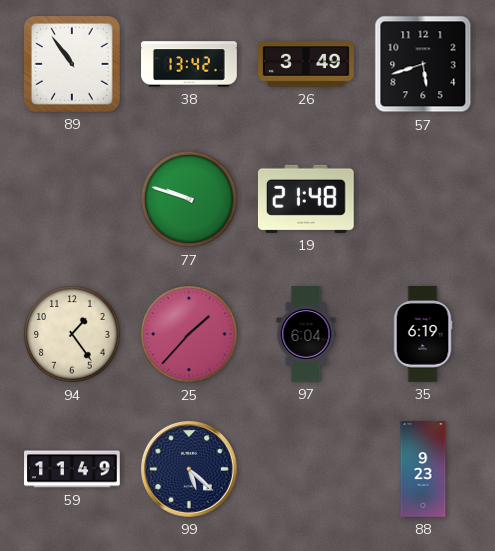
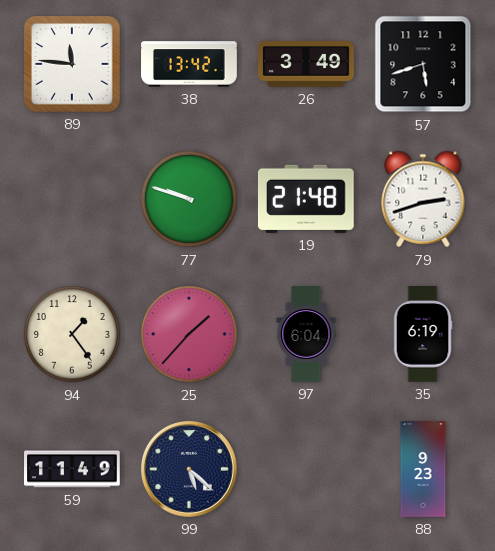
89: 10:54 -> 11:46
79: none -> 2:42
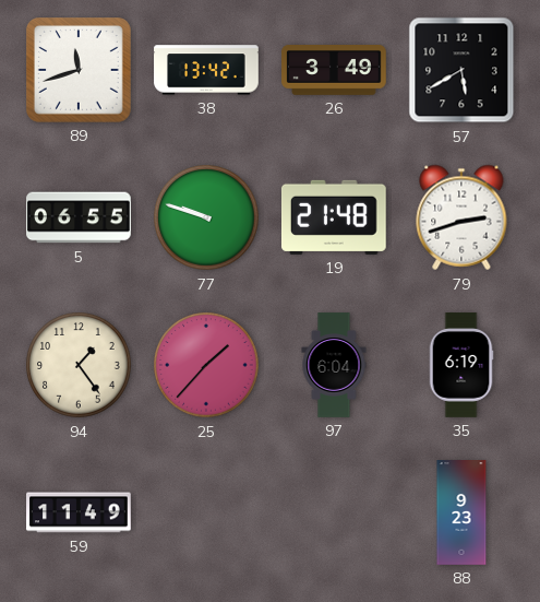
89: 11:46 -> 11:42
57: 5:42 -> 5:40
5: none -> 06:55
99: 5:22 -> none
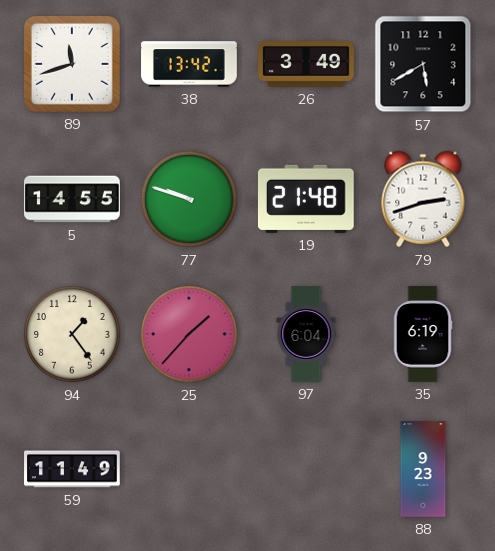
5: 06:55 -> 14:55
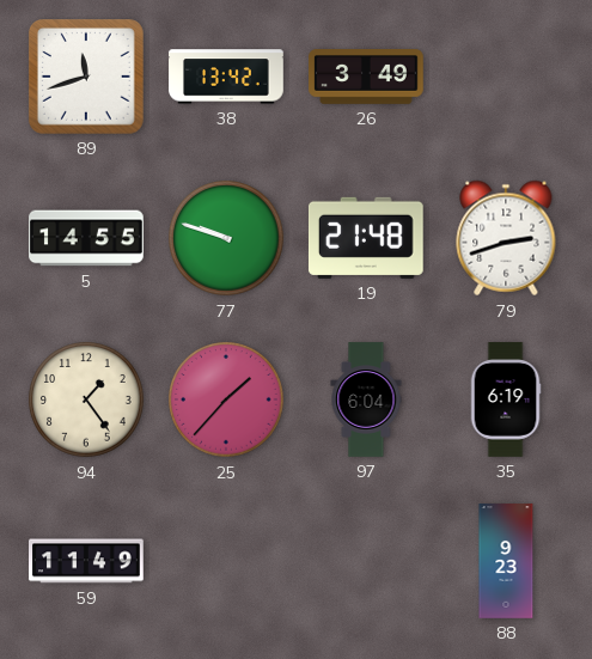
57: 5:40 -> none
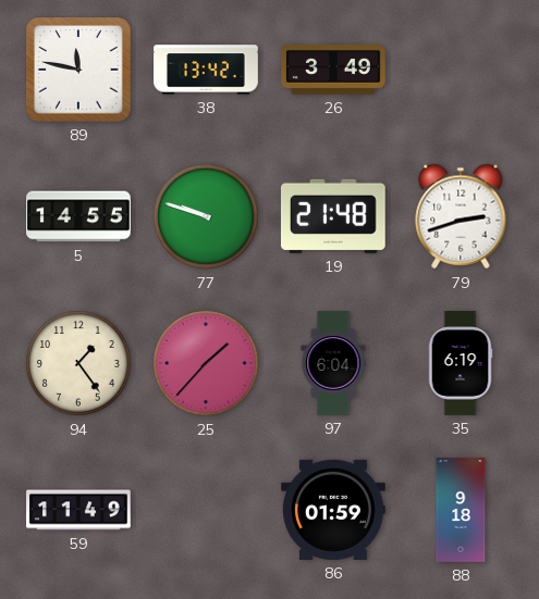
89: 11:42 -> 11:47
86: none -> 01:59
88: 9:23 -> 9:18
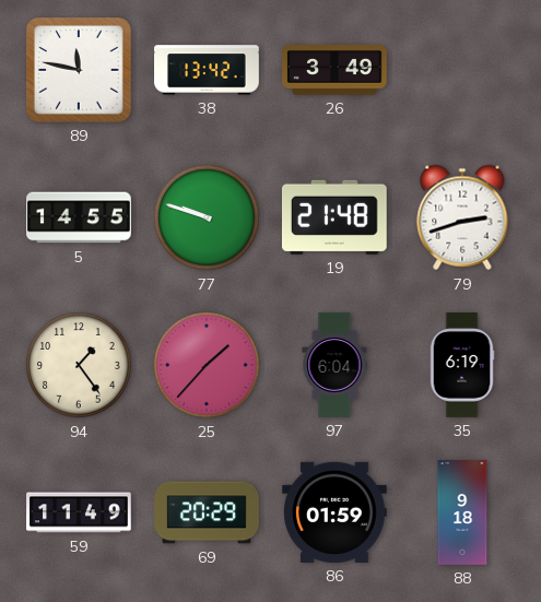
69: none -> 20:29
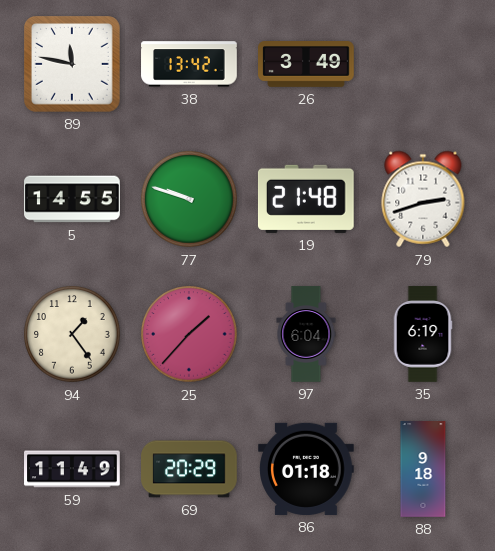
86: 01:59 -> 01:18
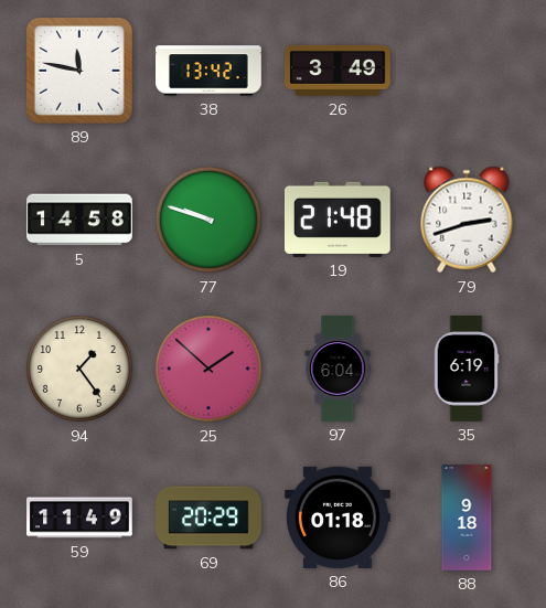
5: 14:55 -> 14:58
25: 1:37 -> 1:52
